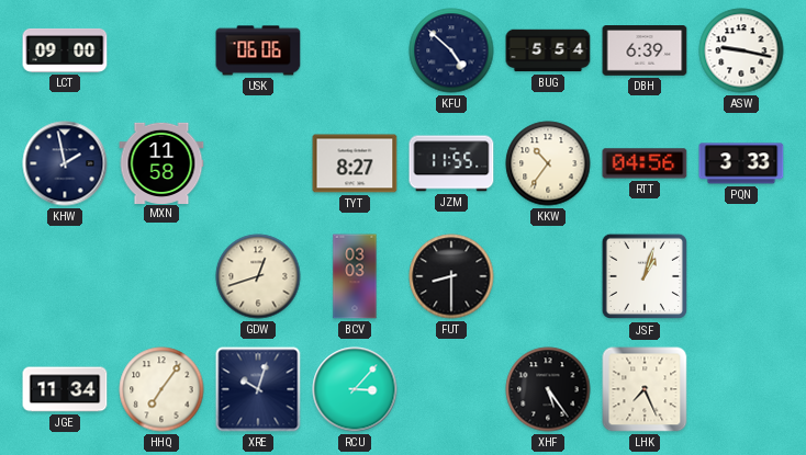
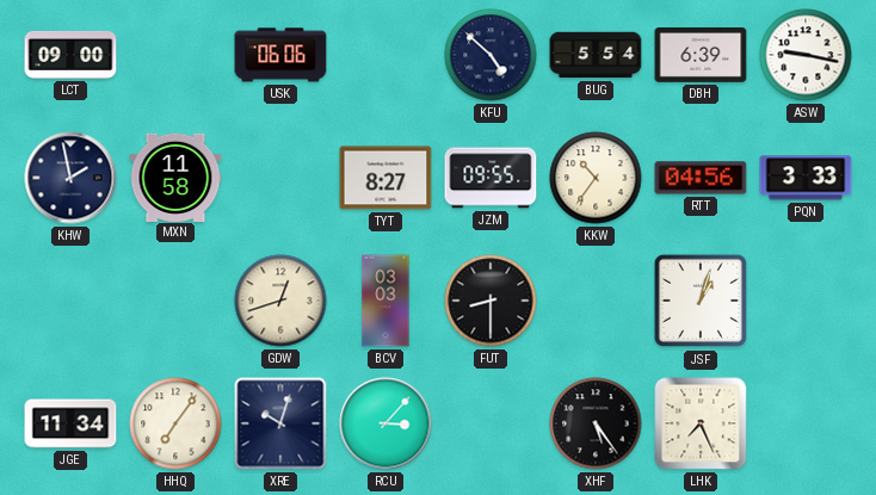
JZM: 11:55 -> 09:55
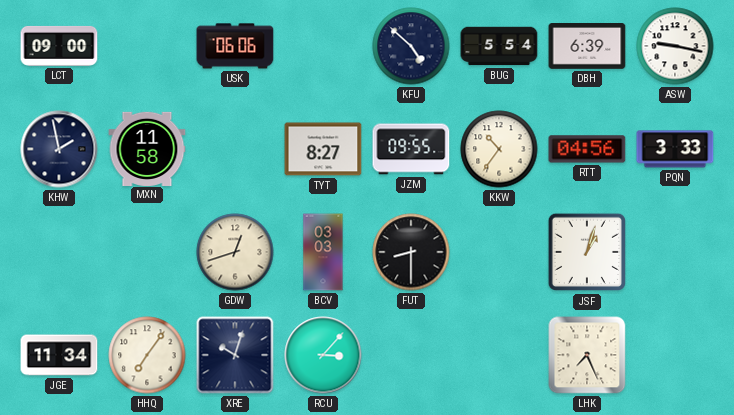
XHF: 5:24 -> none
